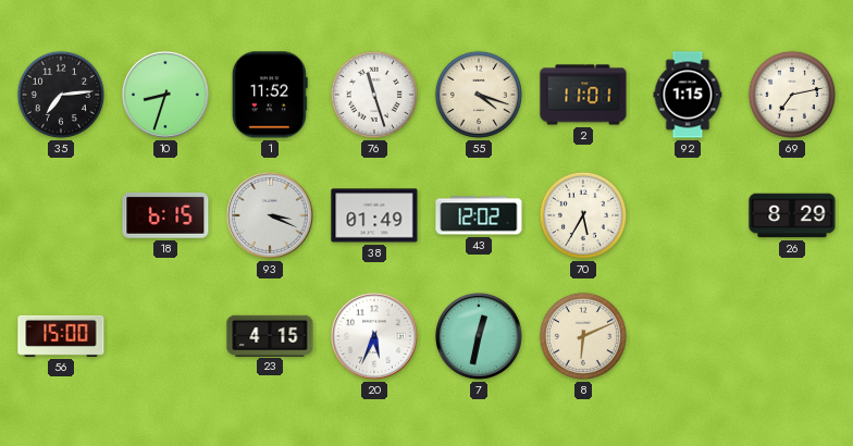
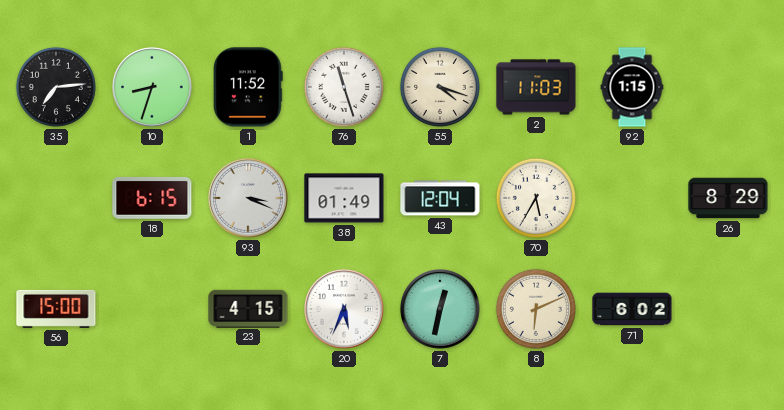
2: 11:01 -> 11:03
69: 7:13 -> none
43: 12:02 -> 12:04
71: none -> 6:02
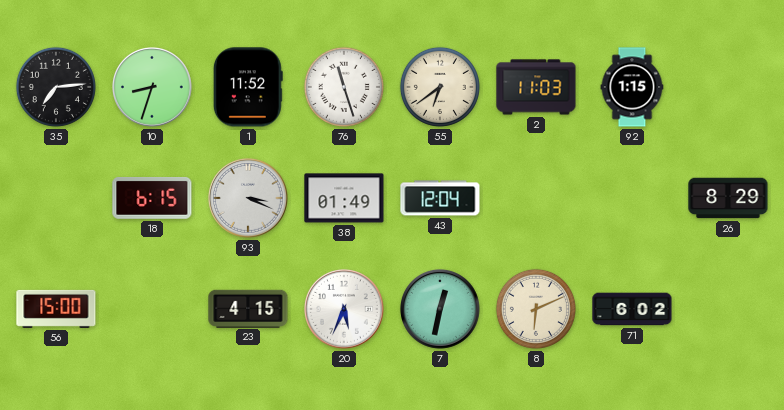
55: 4:18 -> 6:39
70: 5:35 -> none
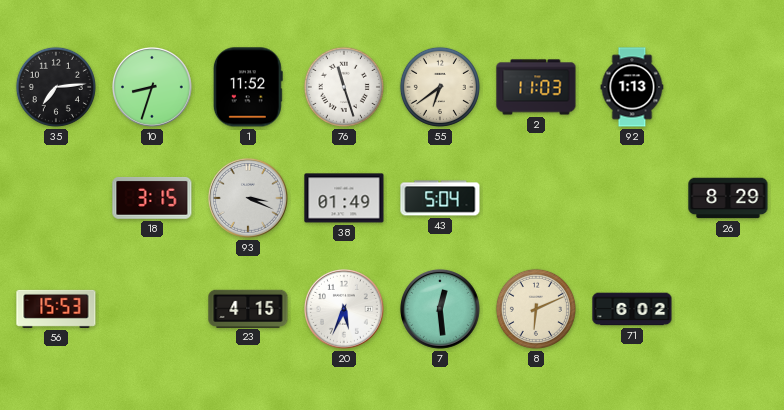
92: 1:15 -> 1:13
18: 6:15 -> 3:15
43: 12:04 -> 5:04
56: 15:00 -> 15:53
7: 12:32 -> 12:29
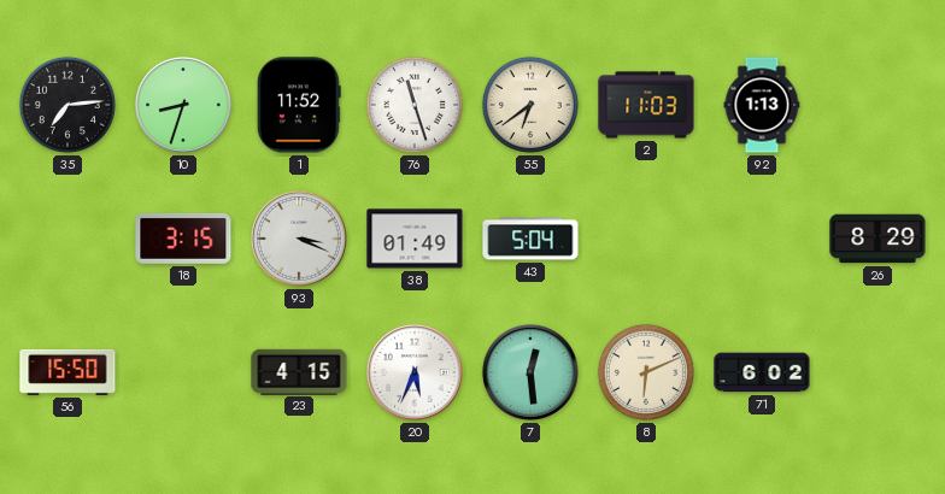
56: 15:53 -> 15:50
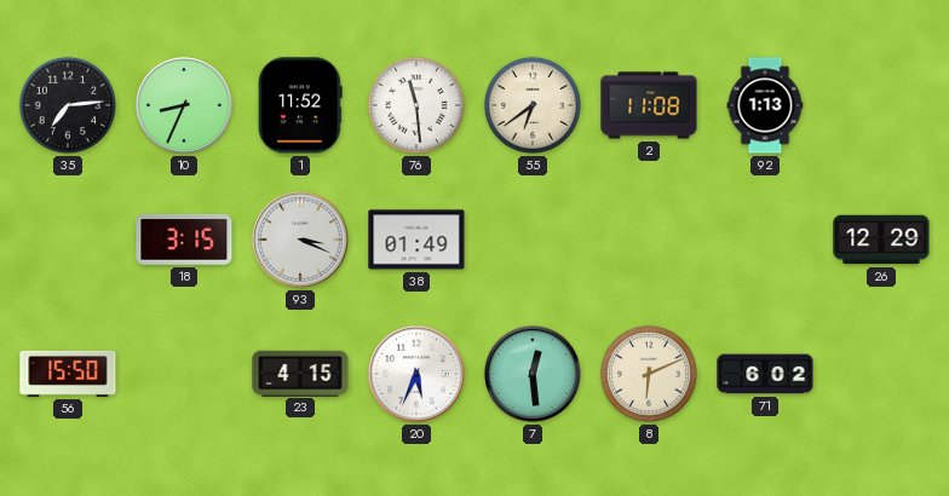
10: 8:33 -> 8:34
76: 11:27 -> 11:29
2: 11:03 -> 11:08
43: 5:04 -> none
26: 8:29 -> 12:29
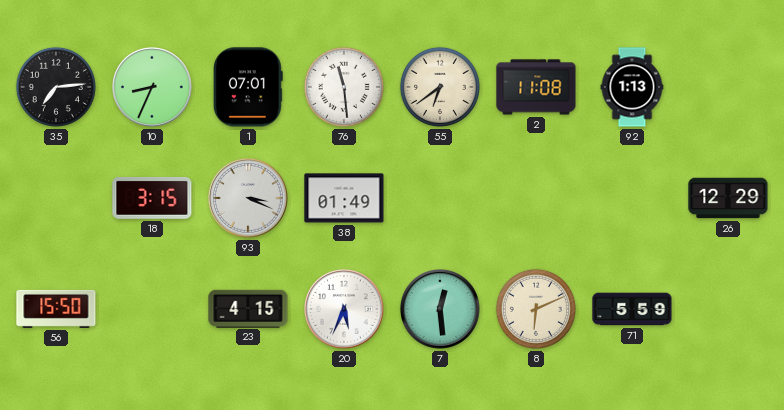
1: 11:52 -> 07:01
71: 6:02 -> 5:59
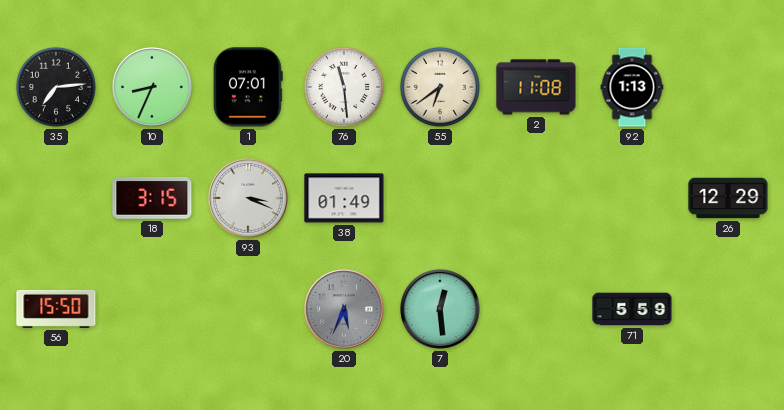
23: 4:15 -> none
20 dial: white -> grey
8: 6:11 -> none
